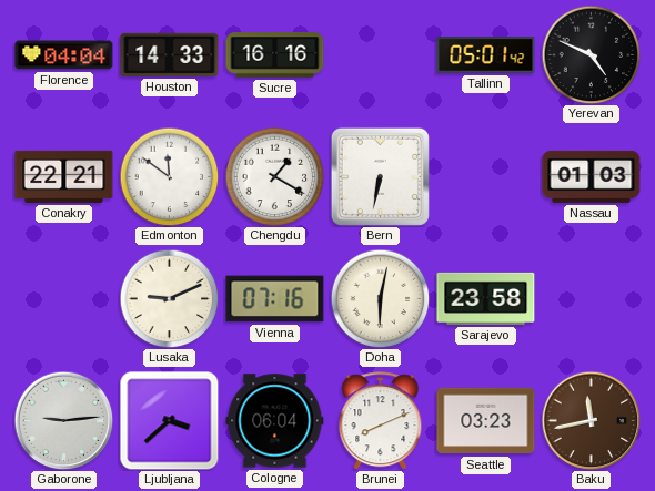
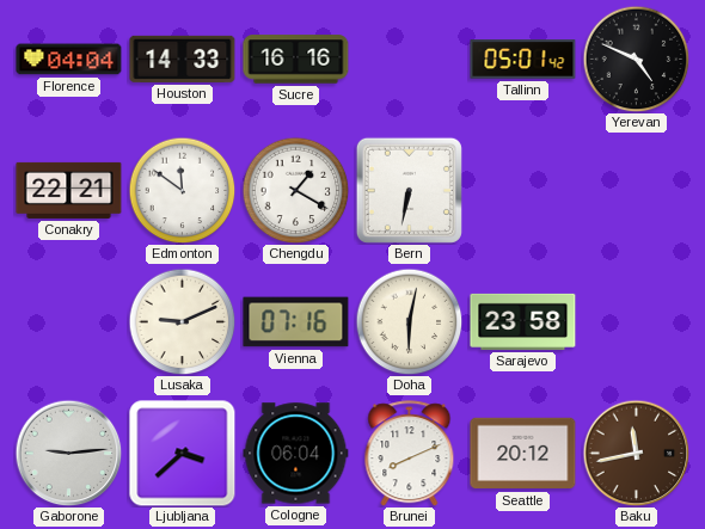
Nassau: 01:03 -> none
Seattle: 03:23 -> 20:12
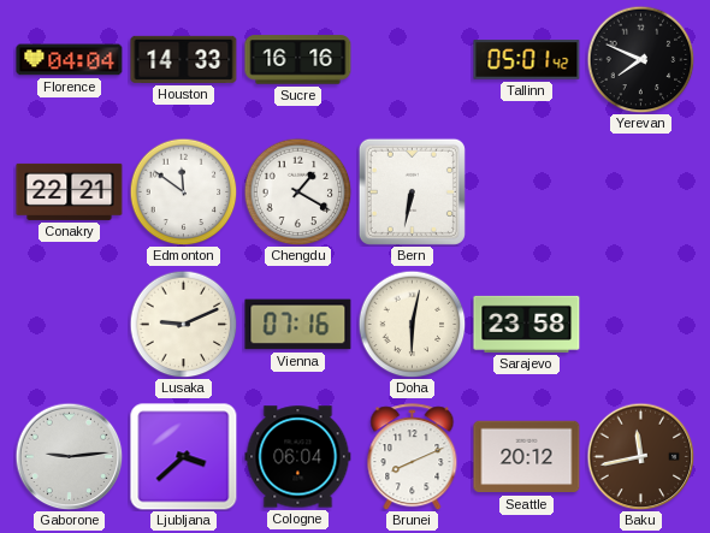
Yerevan: 4:49 -> 7:49
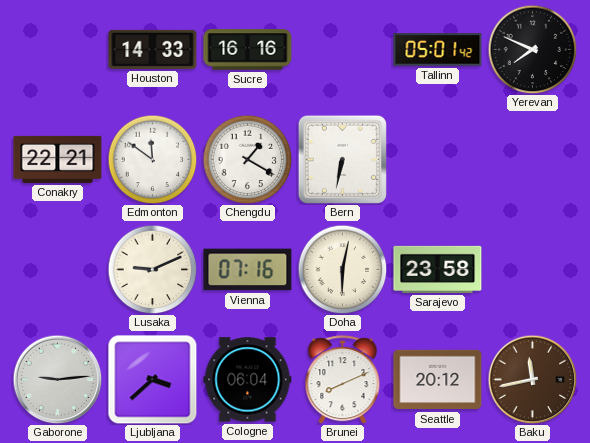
Florence: 04:04 -> none
